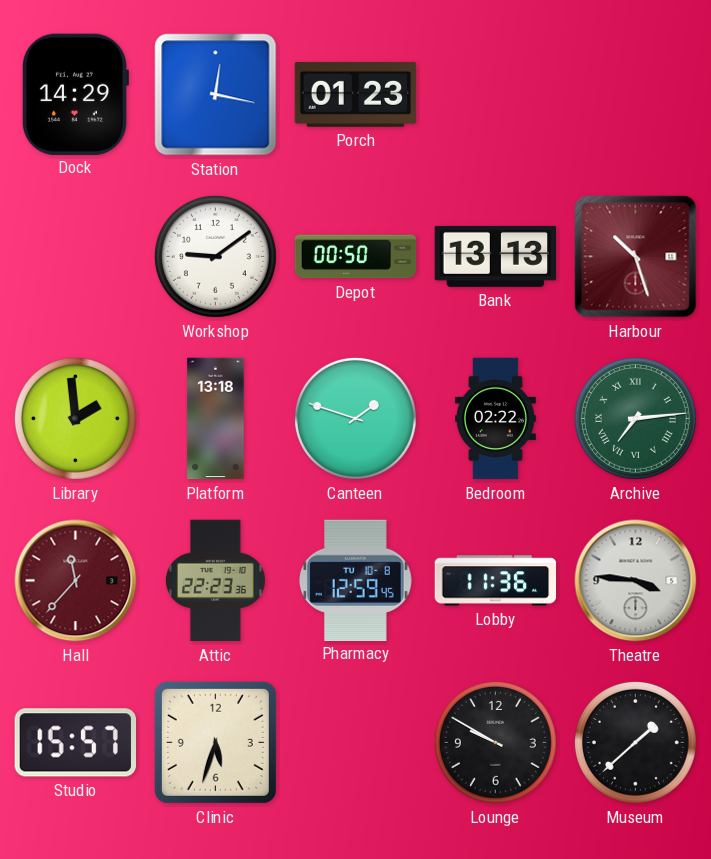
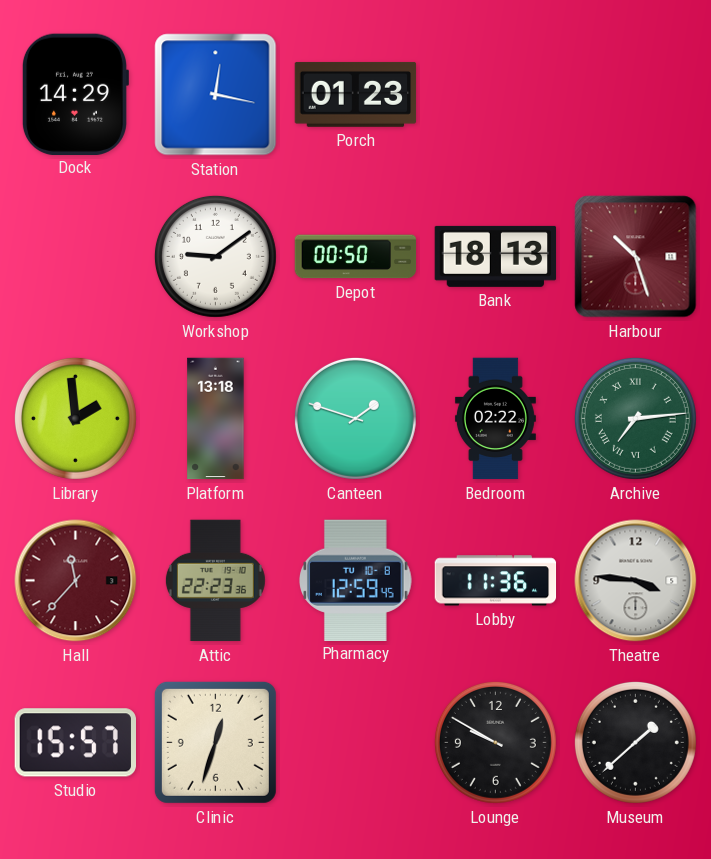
Bank: 13:13 -> 18:13
Clinic: 5:33 -> 12:33
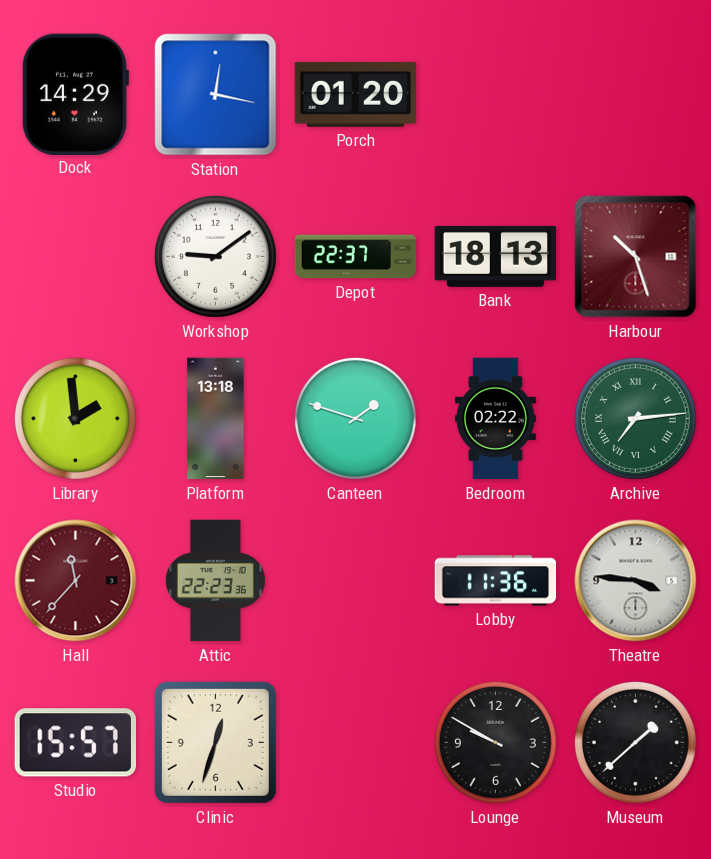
Porch: 01:23 -> 01:20
Depot: 00:50 -> 22:37
Pharmacy: 12:59 -> none
